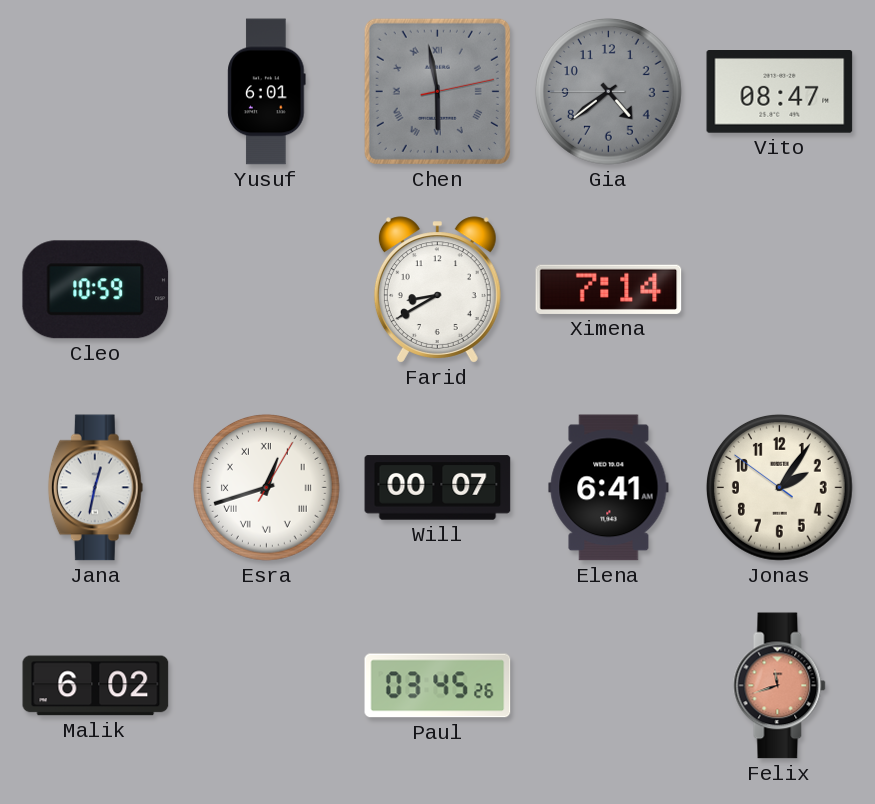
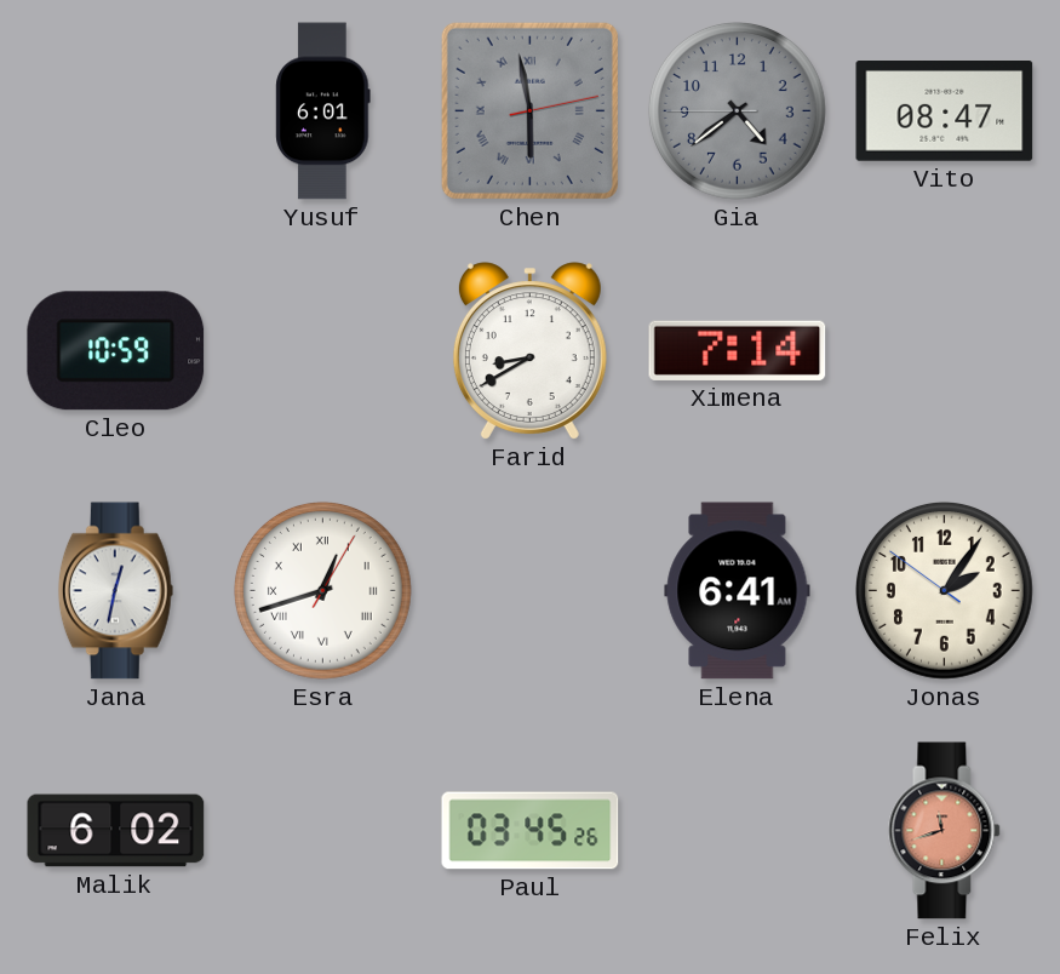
Will: 00:07 -> none
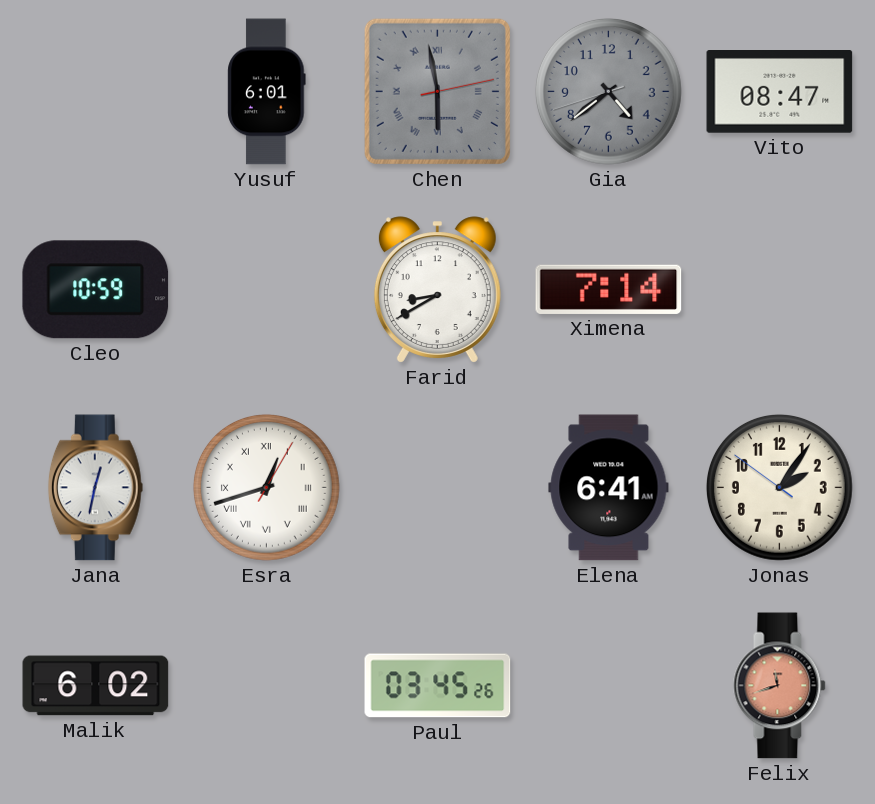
Gia: 4:38:45 -> 4:38:42
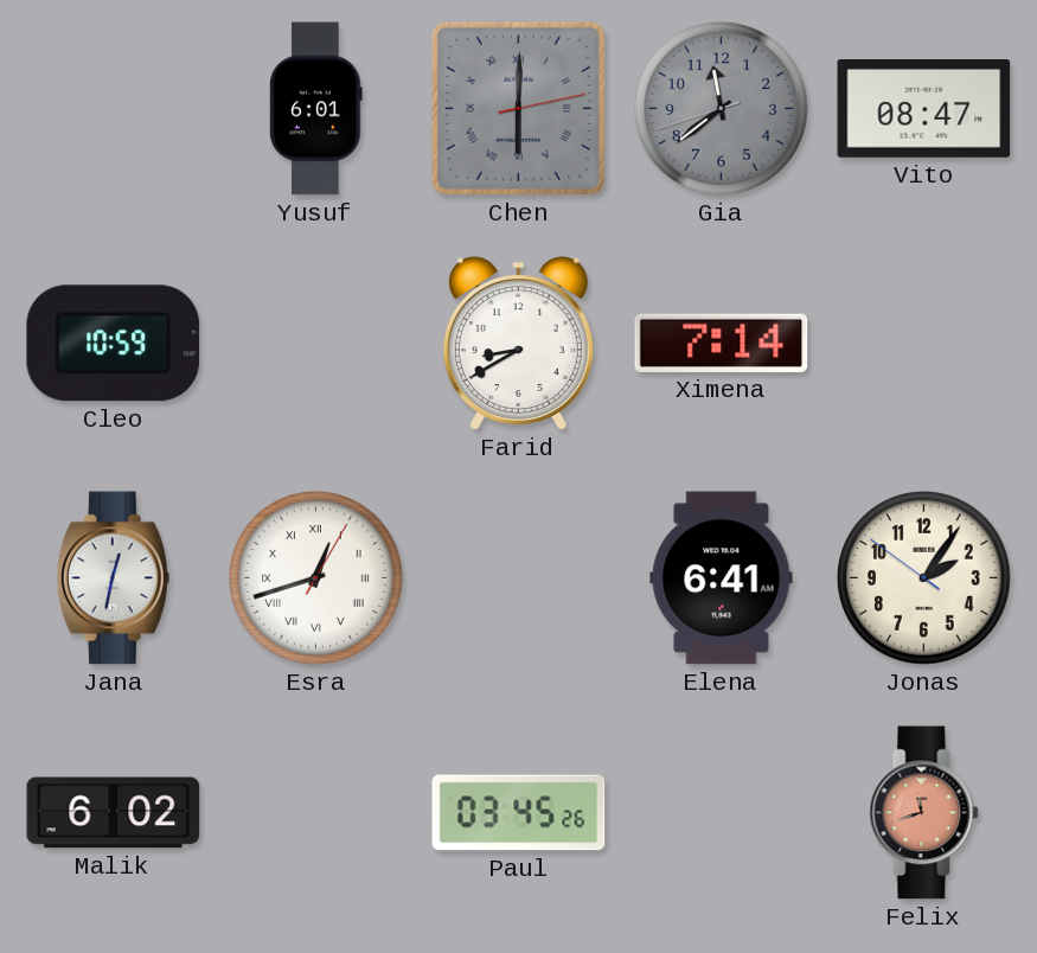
Chen: 5:58 -> 6:00
Gia: 4:38 -> 11:38
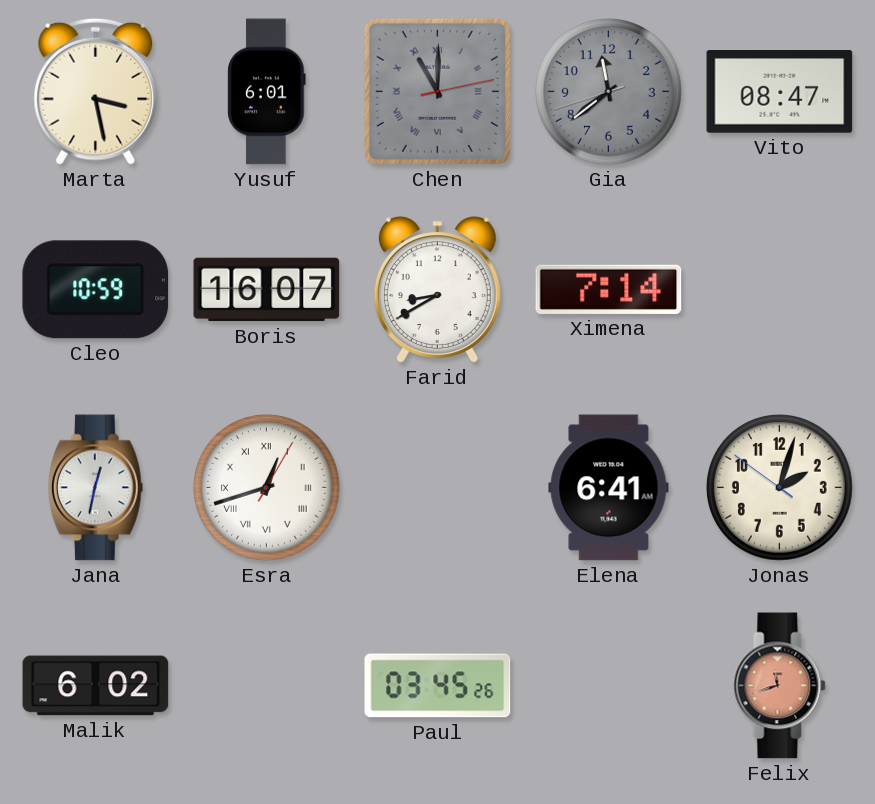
Marta: none -> 3:28
Chen: 6:00 -> 11:00
Boris: none -> 16:07
Jonas: 2:05 -> 2:02
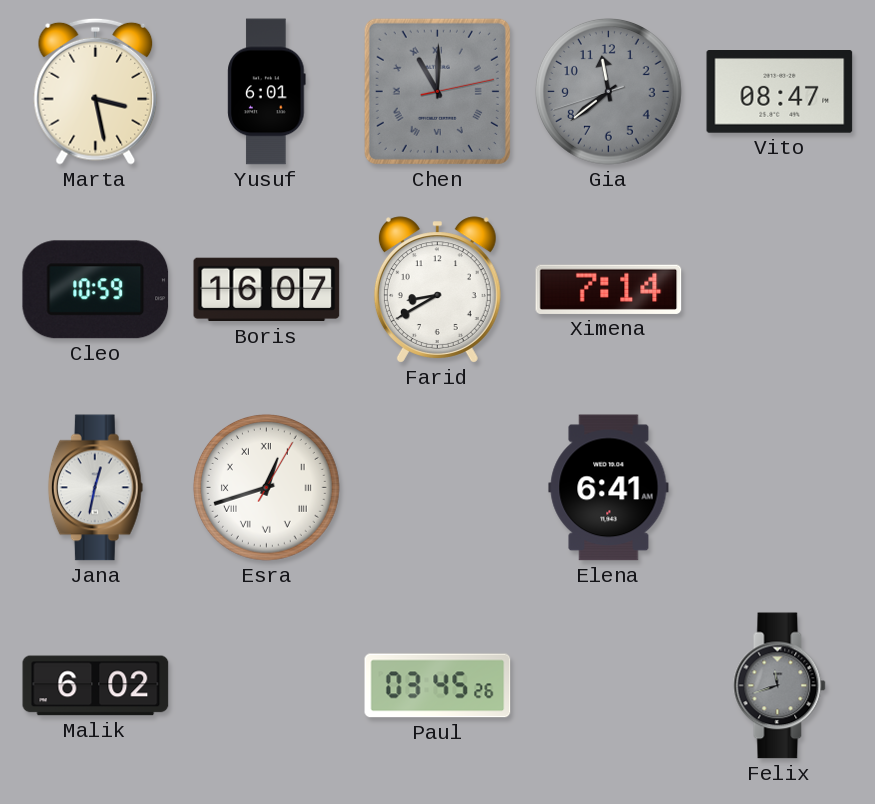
Jonas: 2:02 -> none
Felix dial: salmon -> grey
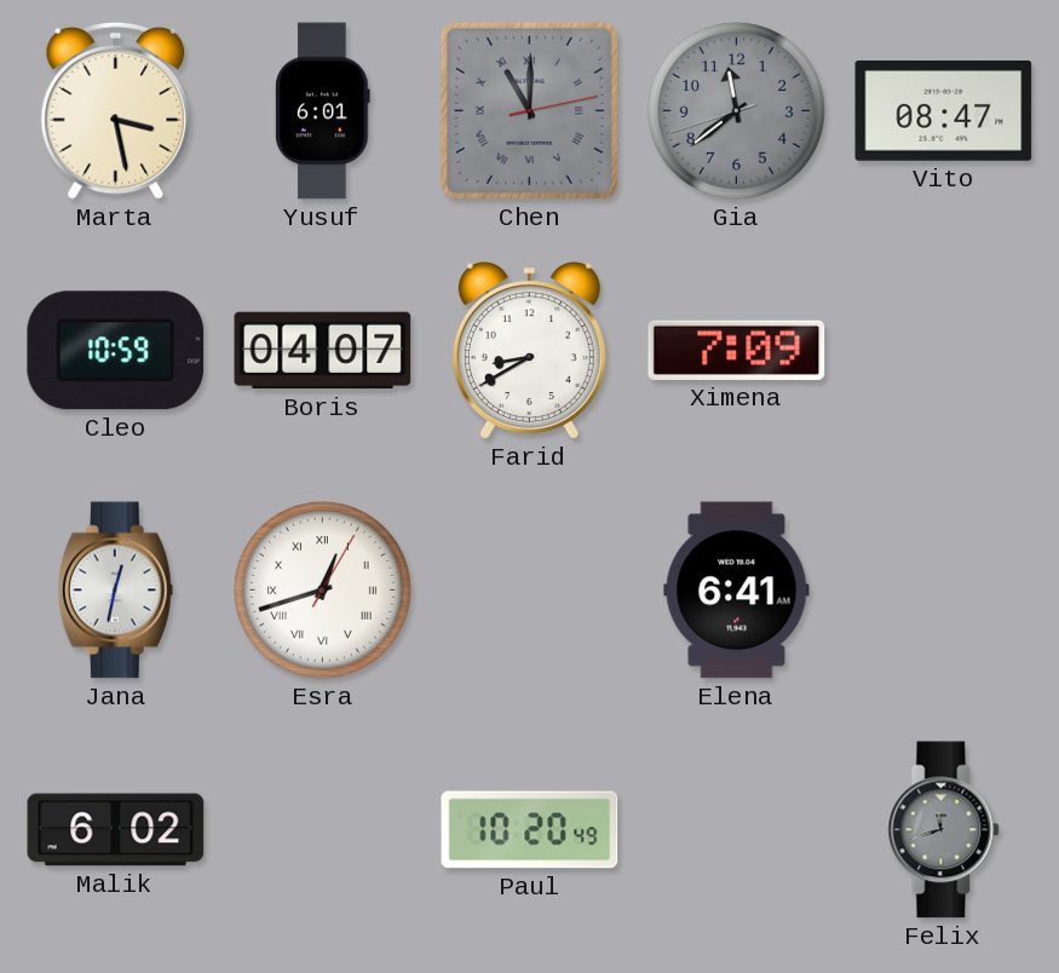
Boris: 16:07 -> 04:07
Ximena: 7:14 -> 7:09
Paul: 03:45 -> 10:20
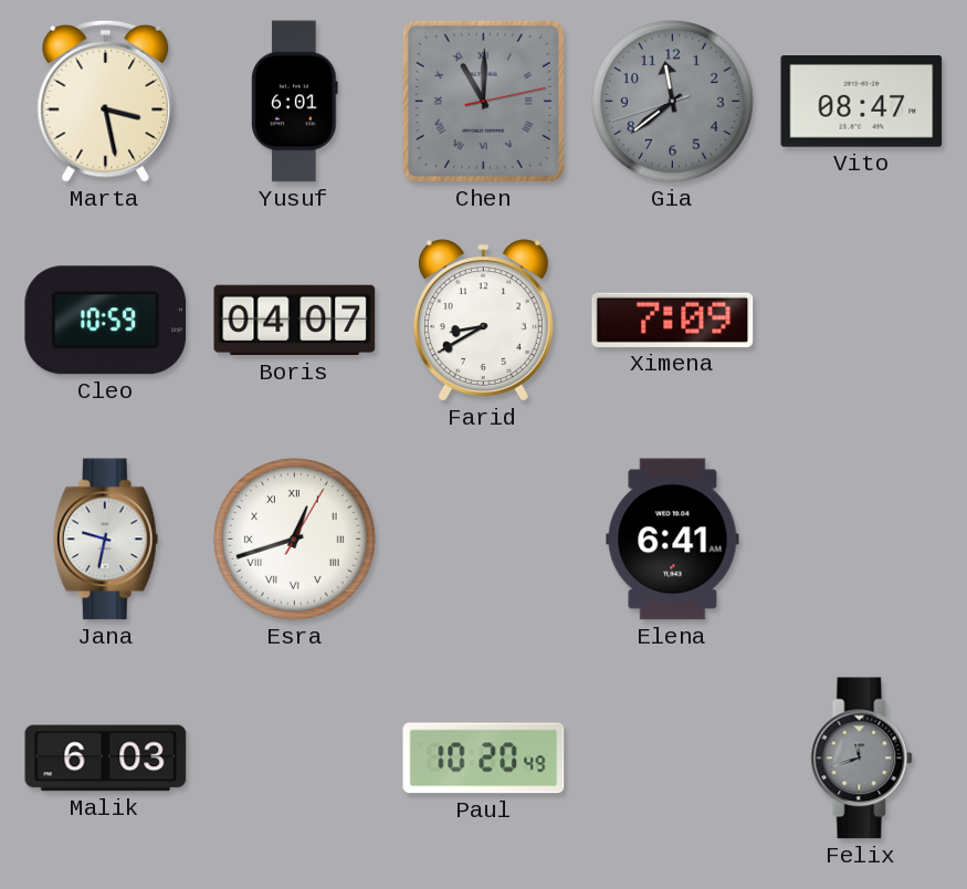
Jana: 12:32 -> 9:32
Malik: 6:02 -> 6:03
